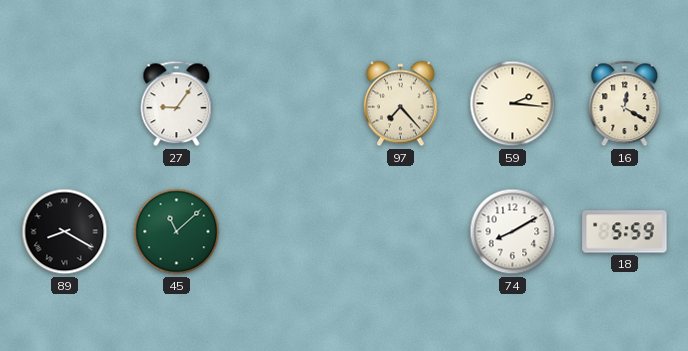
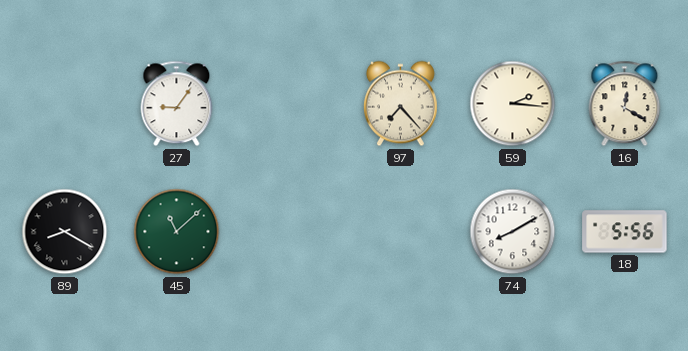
18: 5:59 -> 5:56
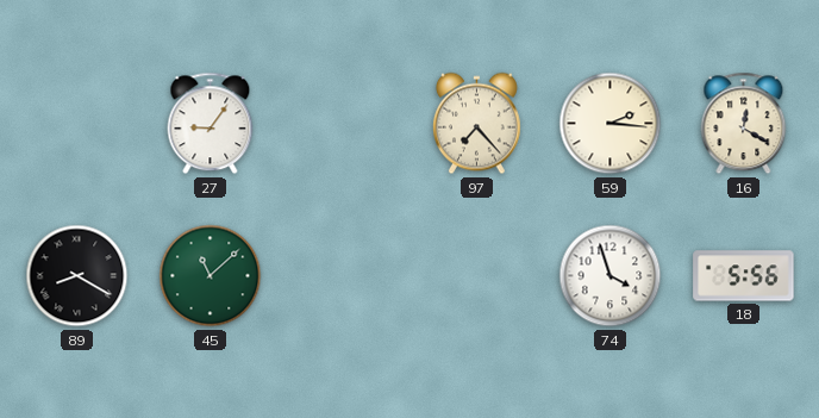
74: 8:10 -> 3:57
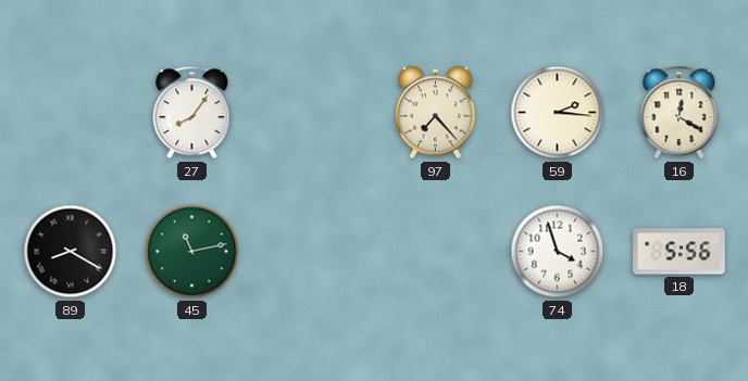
27: 9:06 -> 8:06
45: 11:08 -> 11:13
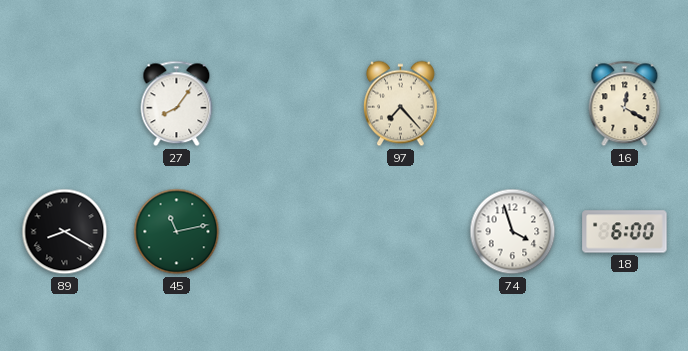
59: 2:16 -> none
18: 5:56 -> 6:00
